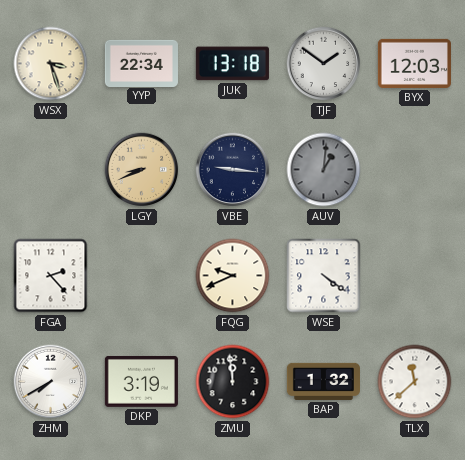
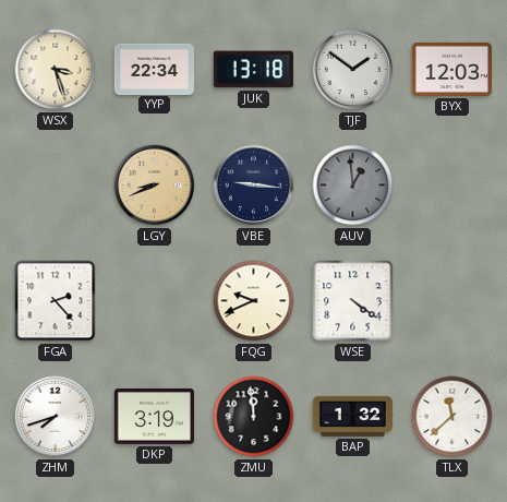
AUV: 1:01 -> 12:59
ZHM: 7:40 -> 7:42
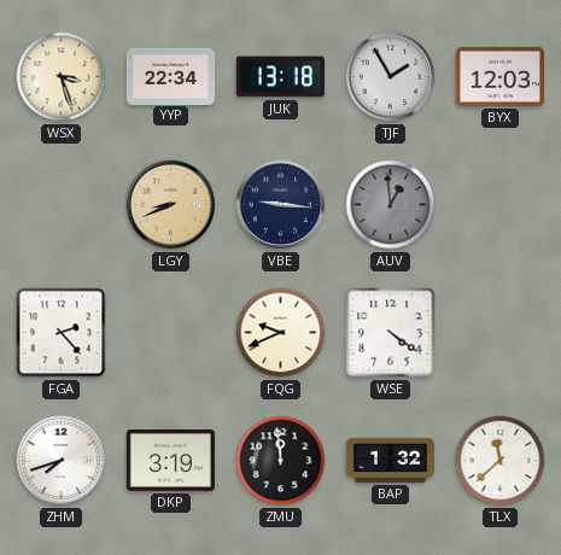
TJF: 1:51 -> 1:55
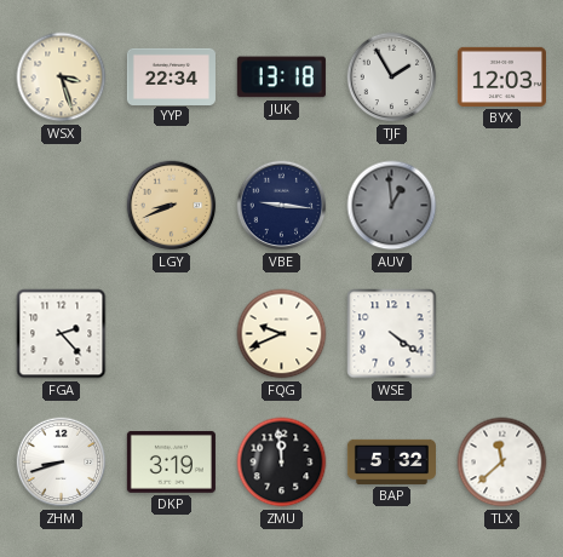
ZHM: 7:42 -> 8:42
BAP: 1:32 -> 5:32
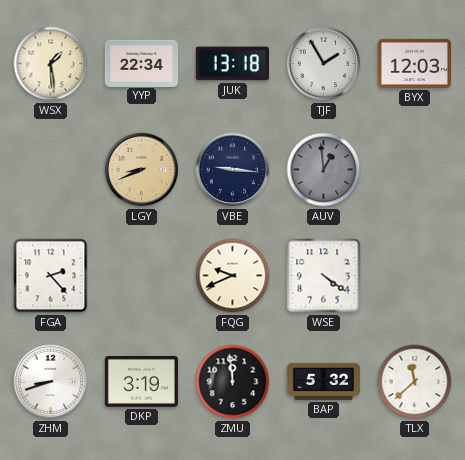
WSX: 3:27 -> 1:29
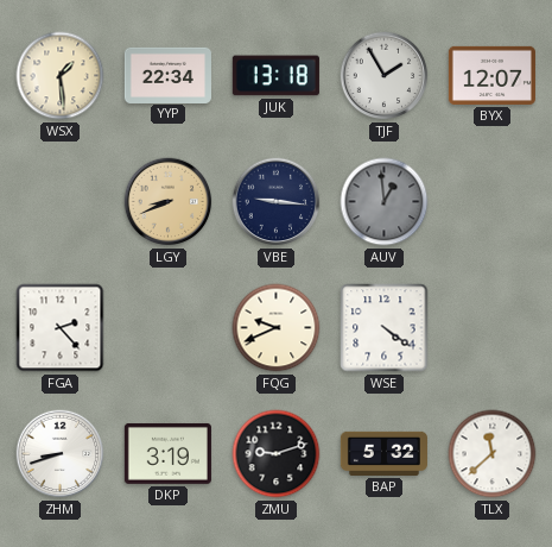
BYX: 12:03 -> 12:07
ZMU: 11:59 -> 9:12
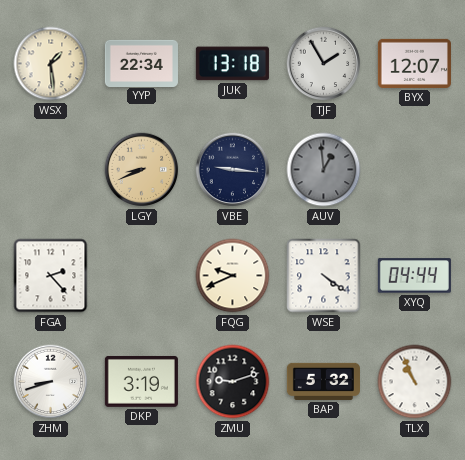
XYQ: none -> 04:44
TLX: 11:38 -> 10:56
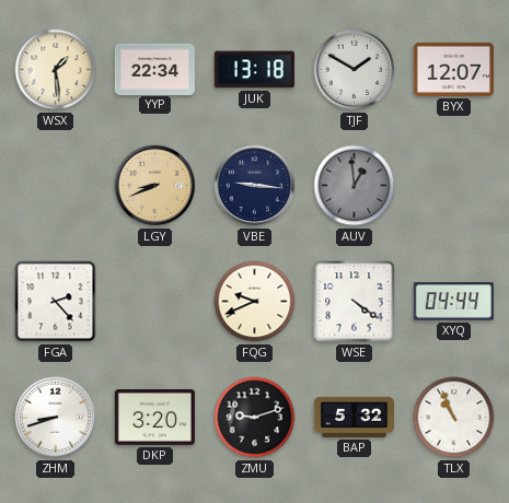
TJF: 1:55 -> 1:50
DKP: 3:19 -> 3:20
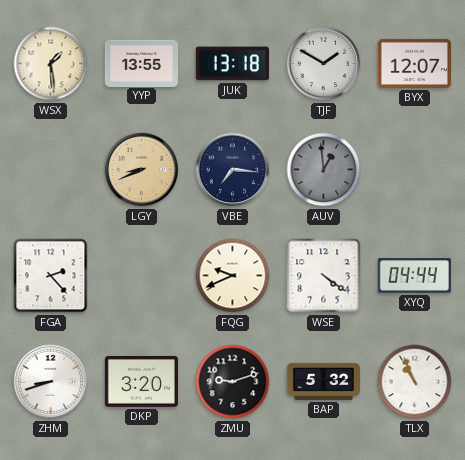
YYP: 22:34 -> 13:55
VBE: 9:16 -> 7:16
